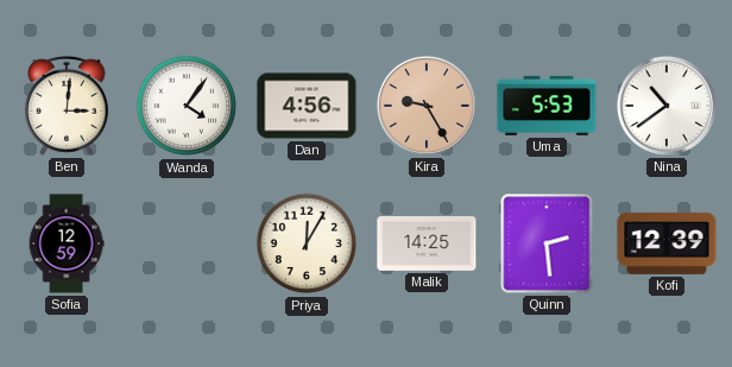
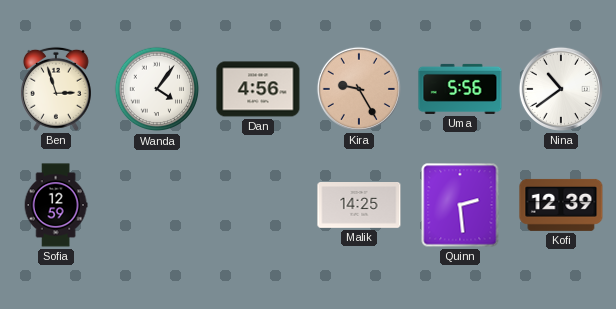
Ben: 3:01 -> 2:57
Uma: 5:53 -> 5:56
Priya: 12:05 -> none
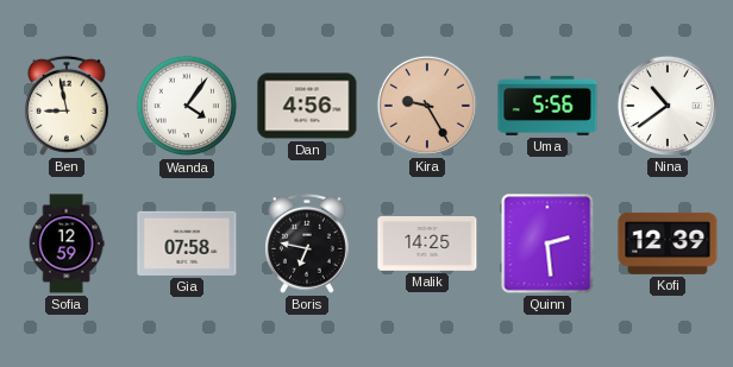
Ben: 2:57 -> 8:58
Gia: none -> 07:58
Boris: none -> 6:47
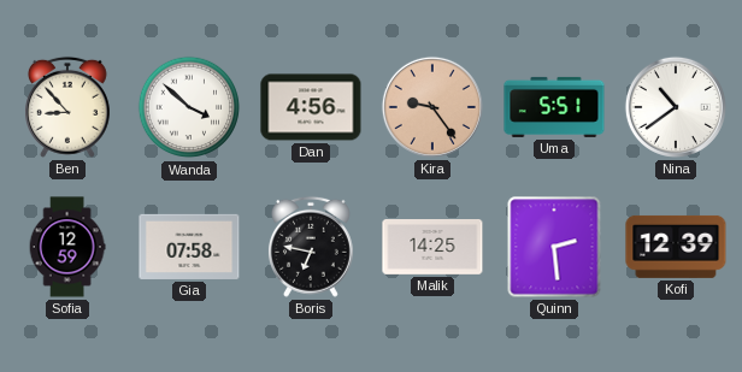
Ben: 8:58 -> 8:53
Wanda: 4:06 -> 3:52
Kira: 9:25 -> 9:24
Uma: 5:56 -> 5:51
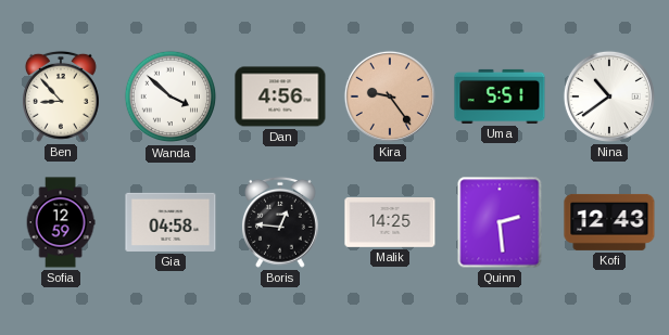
Gia: 07:58 -> 04:58
Boris: 6:47 -> 12:46
Kofi: 12:39 -> 12:43
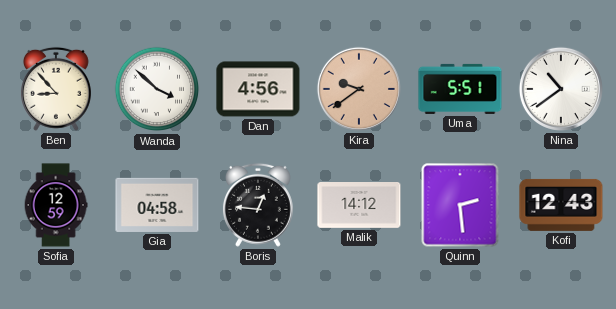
Kira: 9:24 -> 9:39
Malik: 14:25 -> 14:12
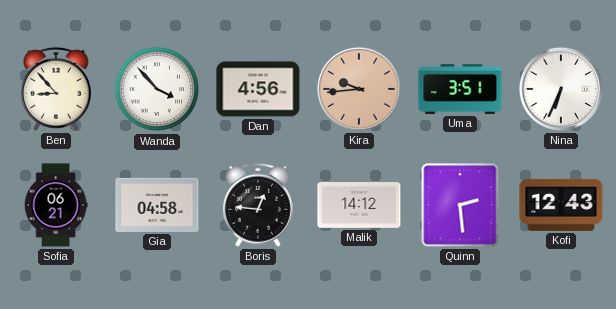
Wanda: 3:52 -> 3:53
Kira: 9:39 -> 9:44
Uma: 5:51 -> 3:51
Nina: 10:39 -> 6:34
Sofia: 12:59 -> 06:21
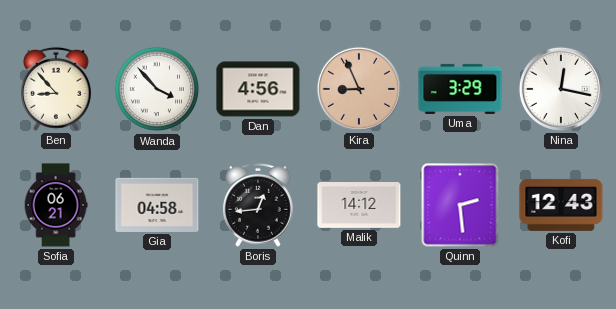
Kira: 9:44 -> 8:56
Uma: 3:51 -> 3:29
Nina: 6:34 -> 12:17
Boris: 12:46 -> 12:44
